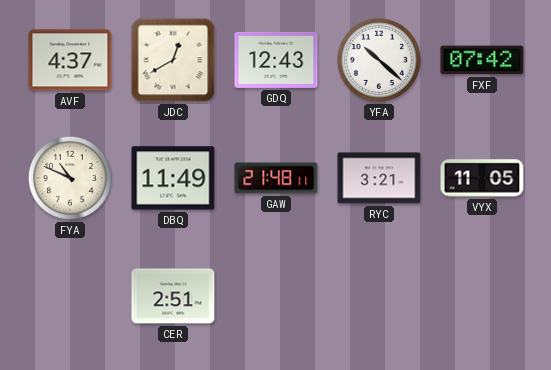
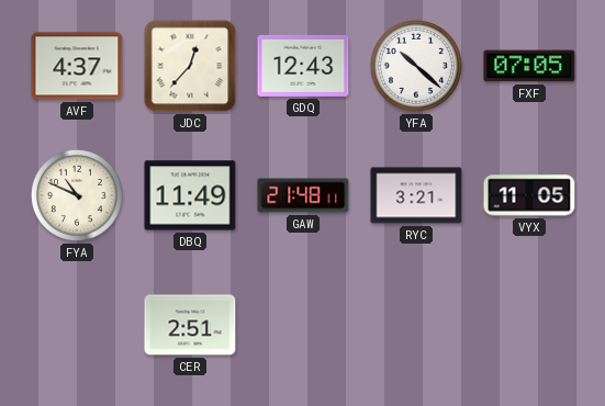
JDC: 12:40 -> 12:37
FXF: 07:42 -> 07:05
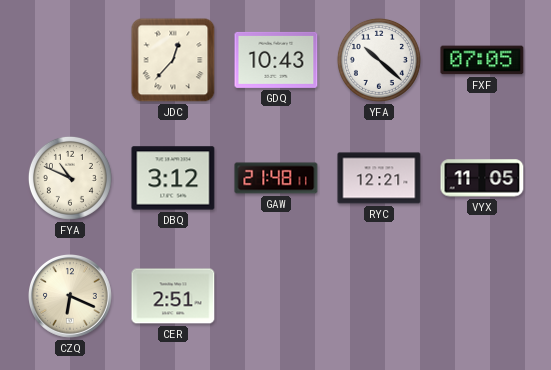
AVF: 4:37 -> none
GDQ: 12:43 -> 10:43
DBQ: 11:49 -> 3:12
RYC: 3:21 -> 12:21
CZQ: none -> 6:19
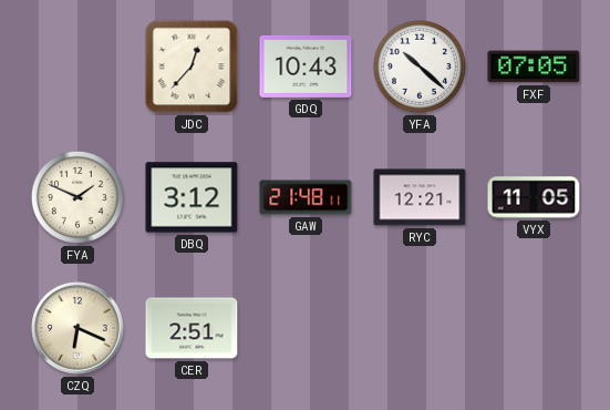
FYA: 10:49 -> 1:49
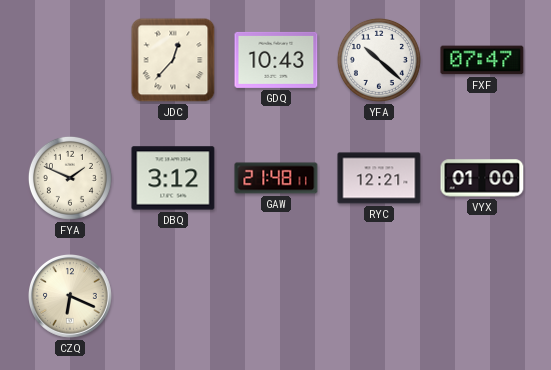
FXF: 07:05 -> 07:47
VYX: 11:05 -> 01:00
CER: 2:51 -> none
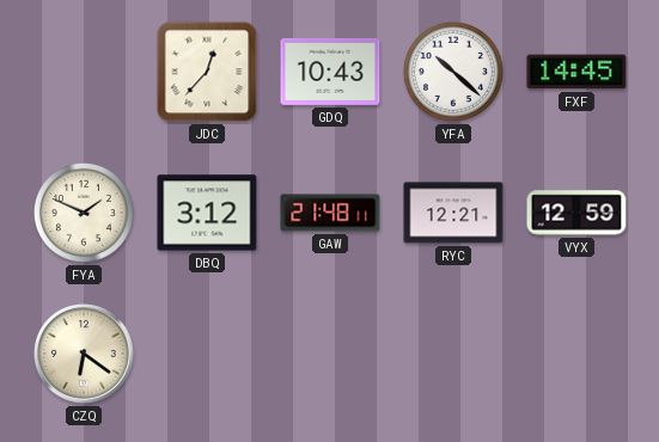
FXF: 07:47 -> 14:45
VYX: 01:00 -> 12:59
CZQ: 6:19 -> 6:21
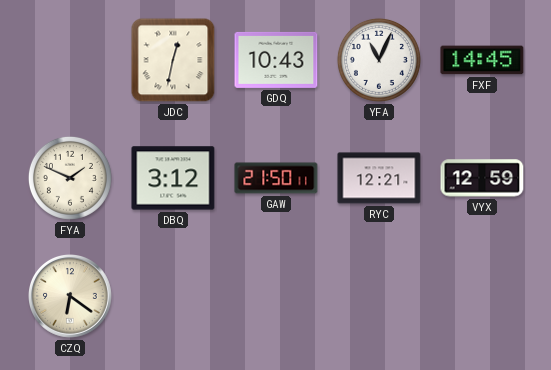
JDC: 12:37 -> 12:32
YFA: 10:22 -> 11:04
GAW: 21:48 -> 21:50
